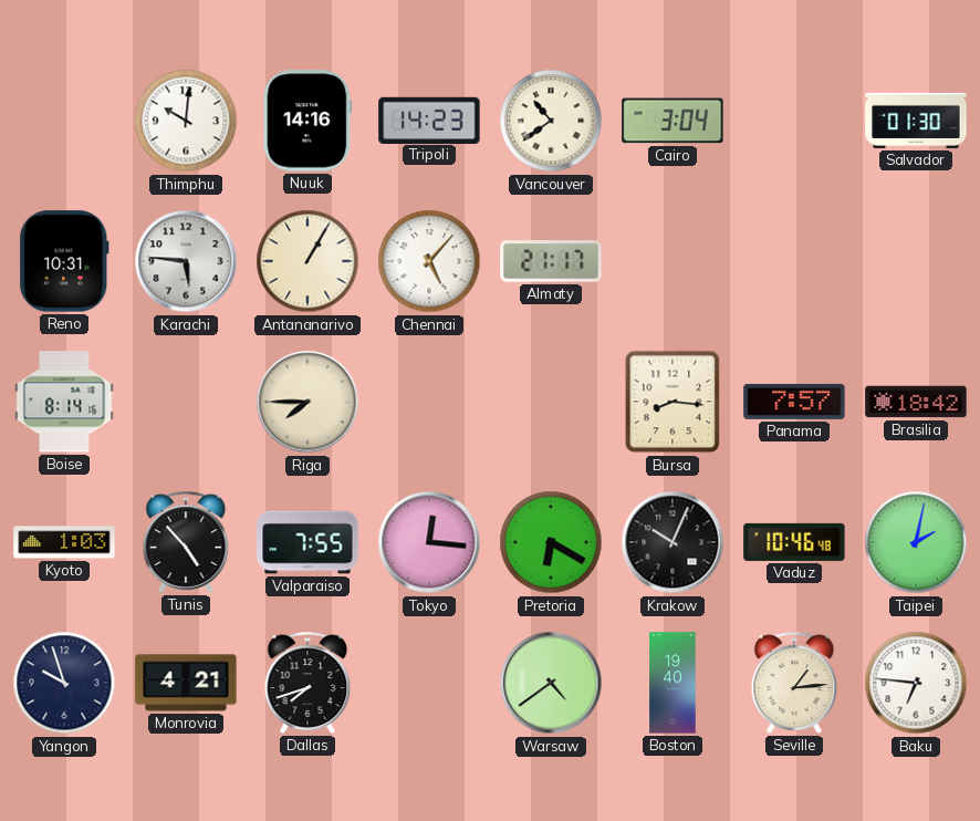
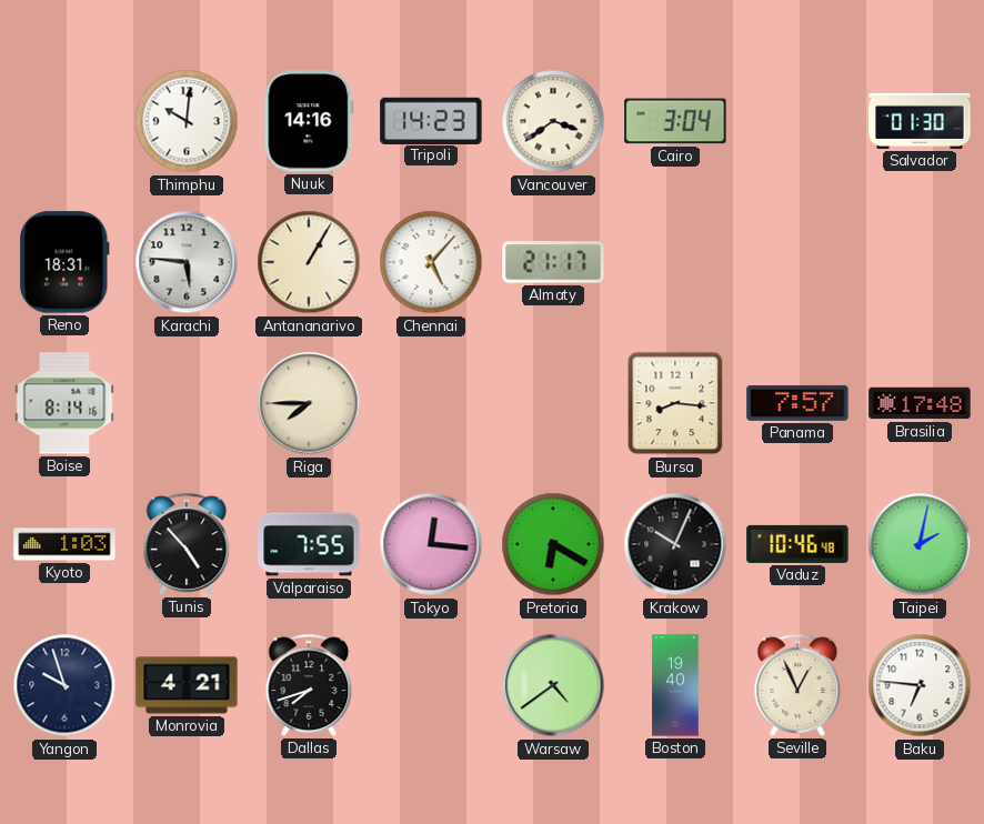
Vancouver: 10:39 -> 3:39
Reno: 10:31 -> 18:31
Brasilia: 18:42 -> 17:48
Seville: 1:14 -> 12:56
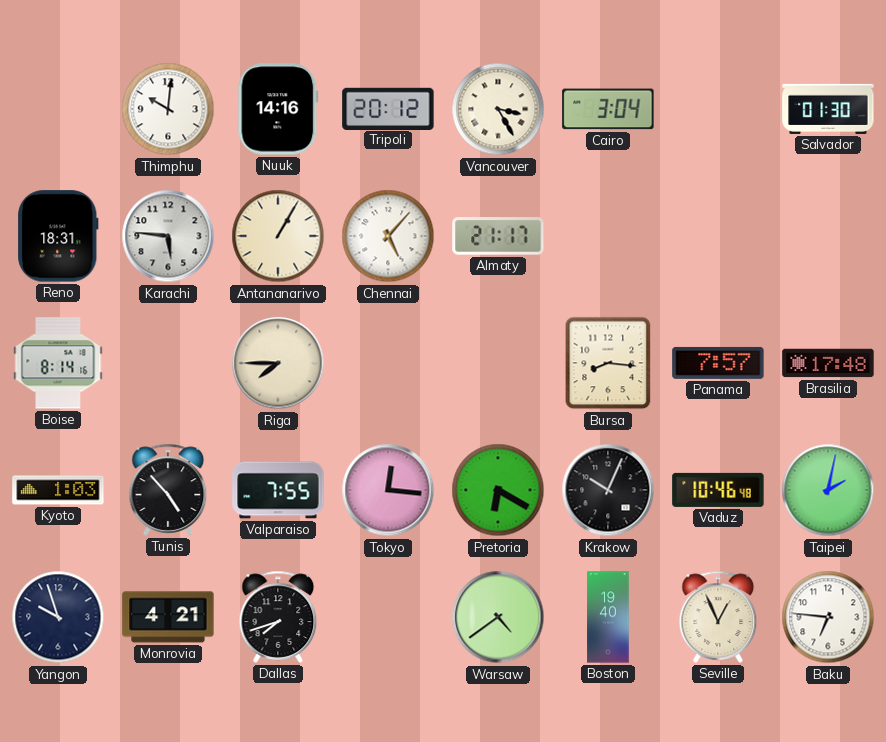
Tripoli: 14:23 -> 20:12
Vancouver: 3:39 -> 3:25
